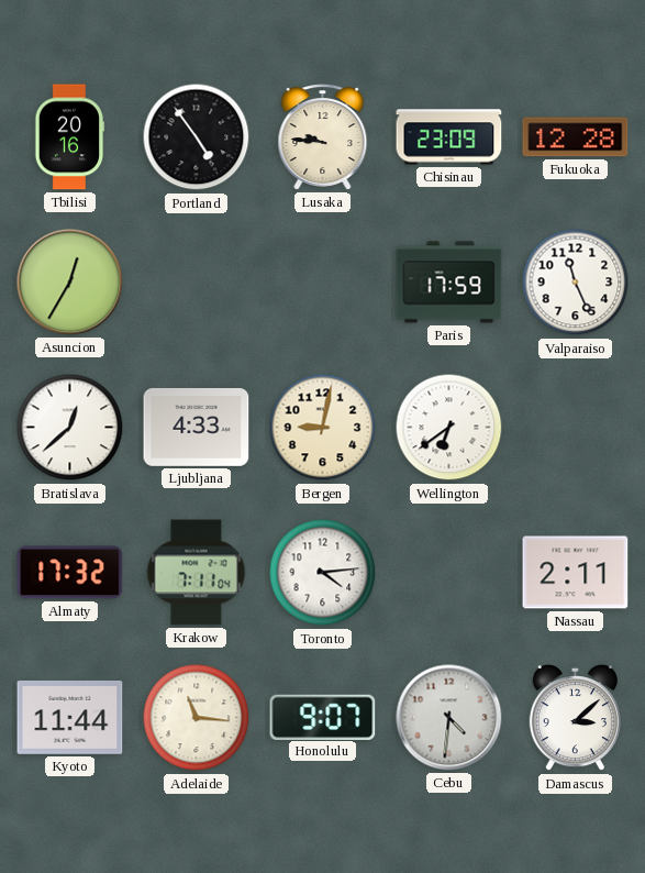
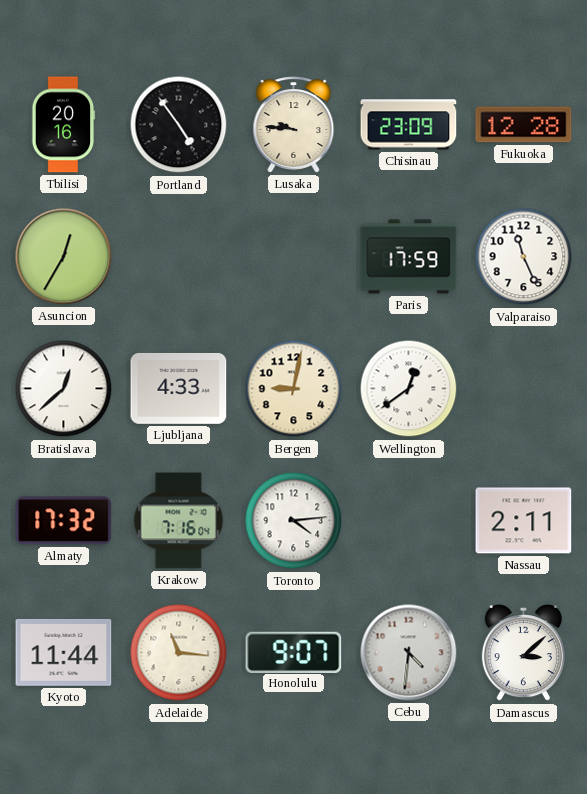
Wellington: 6:39 -> 12:39
Krakow: 7:11 -> 7:16
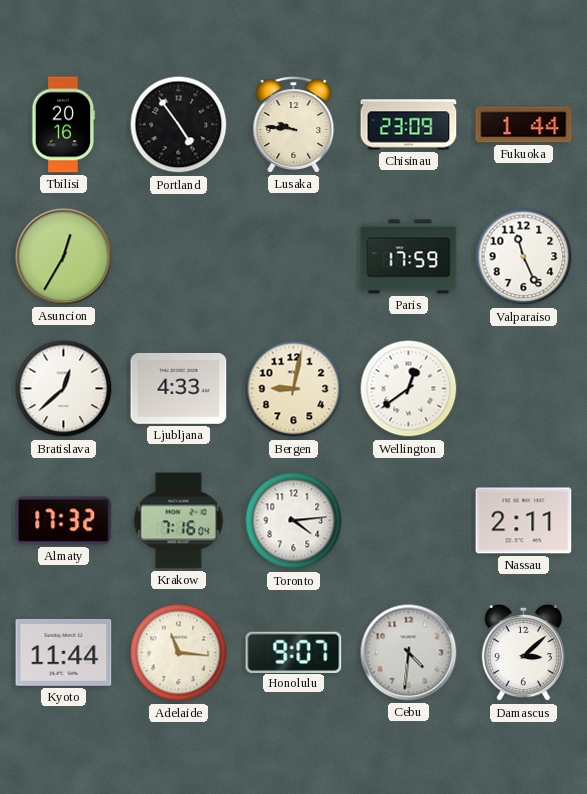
Fukuoka: 12:28 -> 1:44
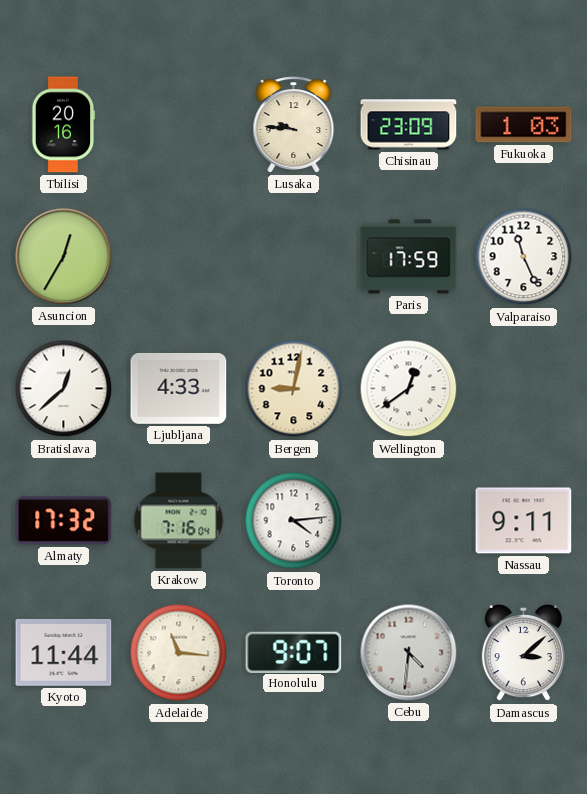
Portland: 4:54 -> none
Fukuoka: 1:44 -> 1:03
Nassau: 2:11 -> 9:11
